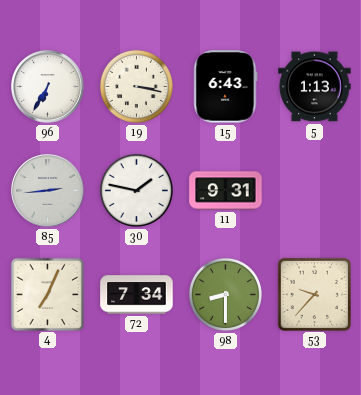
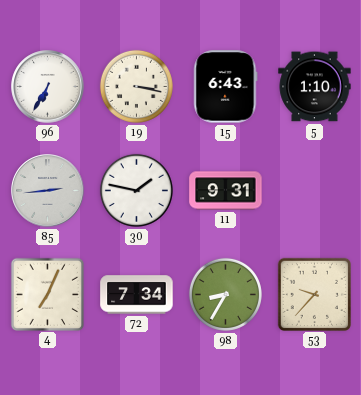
5: 1:13 -> 1:10
98: 8:30 -> 8:35
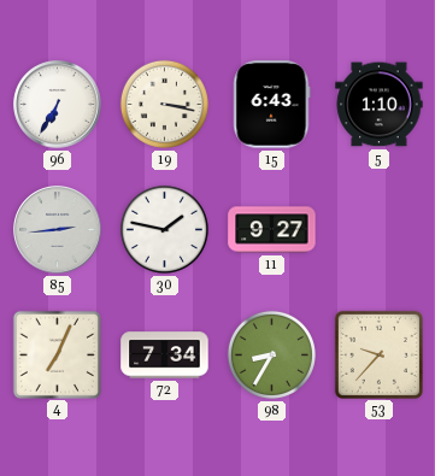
11: 9:31 -> 9:27
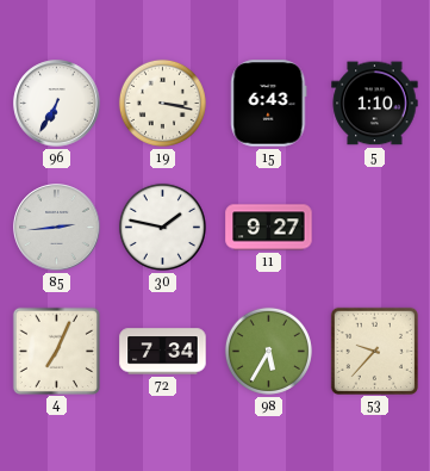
98: 8:35 -> 5:35
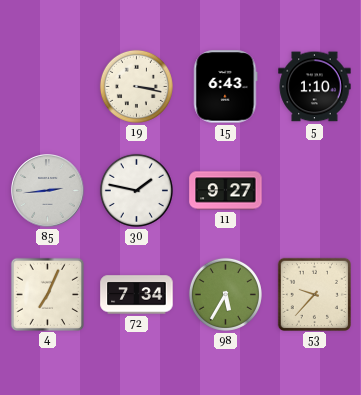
96: 6:35 -> none
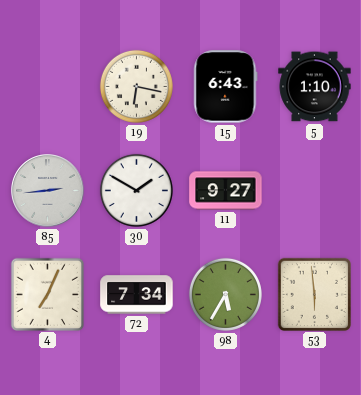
19: 3:17 -> 6:17
30: 1:47 -> 1:50
53: 9:37 -> 5:59
